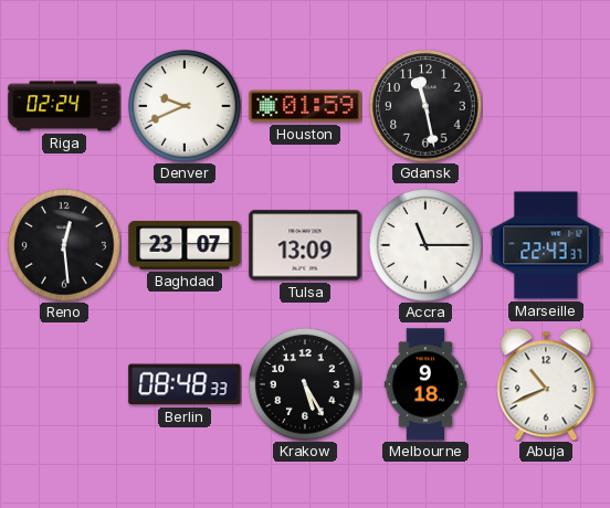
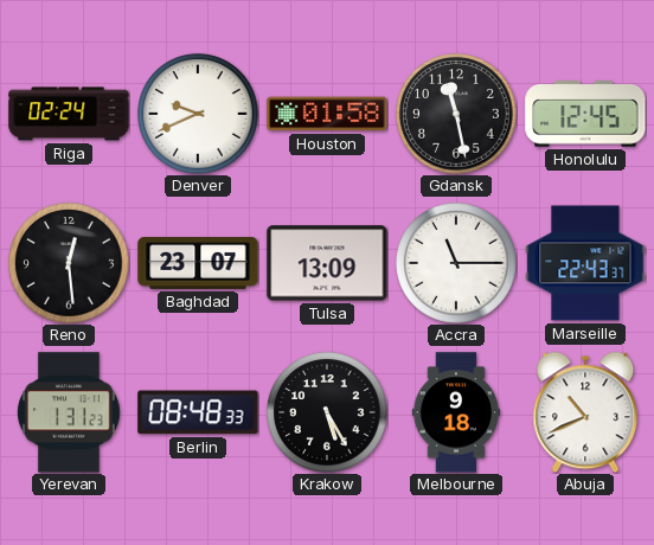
Houston: 01:59 -> 01:58
Honolulu: none -> 12:45
Yerevan: none -> 1:31
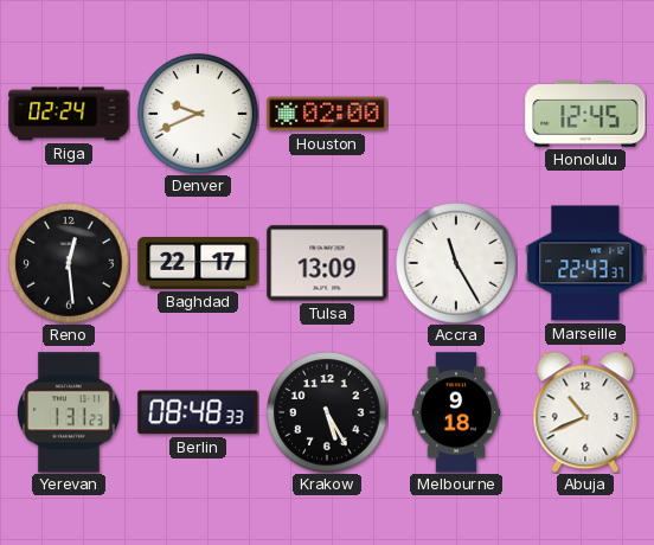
Houston: 01:58 -> 02:00
Gdansk: 11:28 -> none
Baghdad: 23:07 -> 22:17
Accra: 11:15 -> 11:25
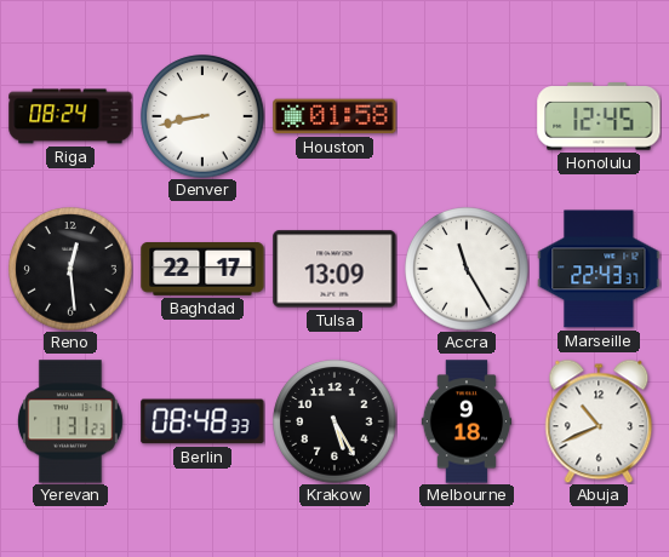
Riga: 02:24 -> 08:24
Denver: 9:41 -> 8:43
Houston: 02:00 -> 01:58
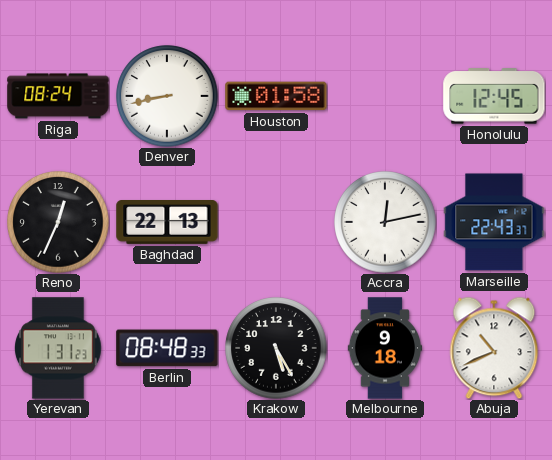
Reno: 12:29 -> 12:34
Baghdad: 22:17 -> 22:13
Tulsa: 13:09 -> none
Accra: 11:25 -> 12:13
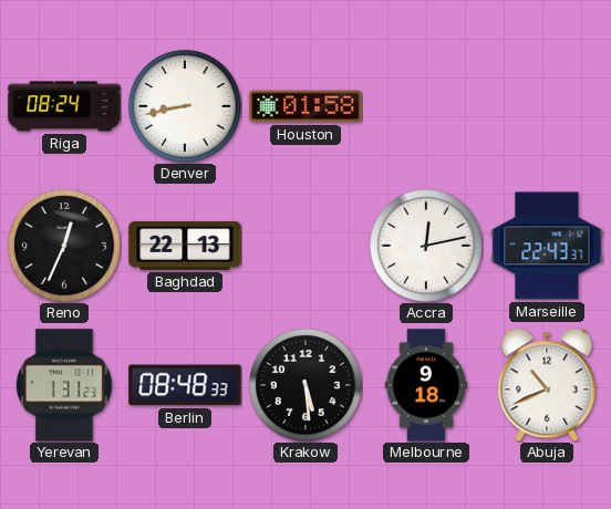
Honolulu: 12:45 -> none
Krakow: 5:25 -> 5:29
